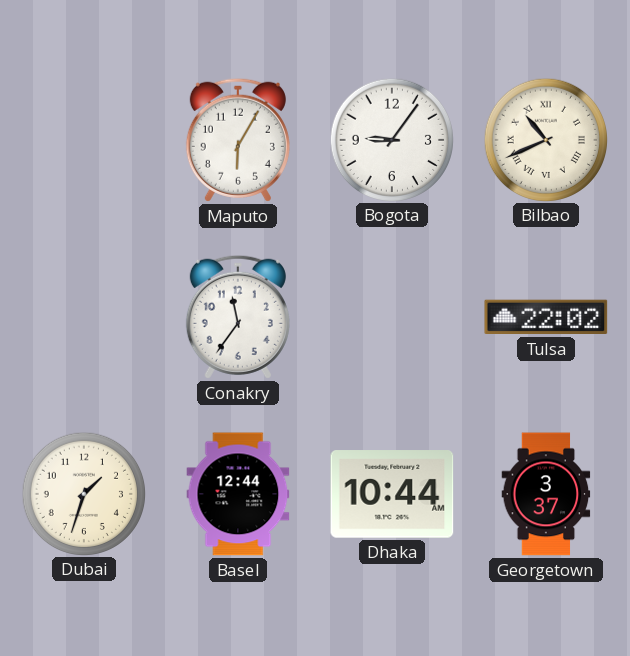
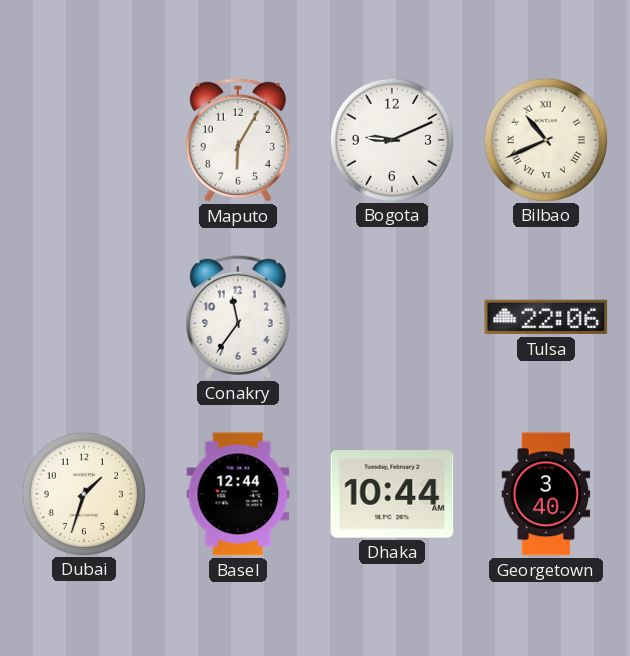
Bogota: 9:06 -> 9:11
Tulsa: 22:02 -> 22:06
Georgetown: 3:37 -> 3:40
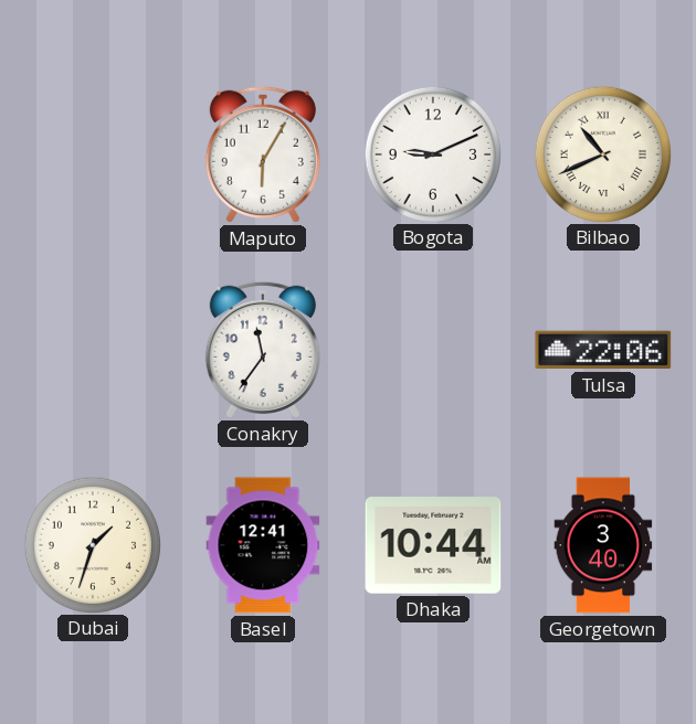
Basel: 12:44 -> 12:41
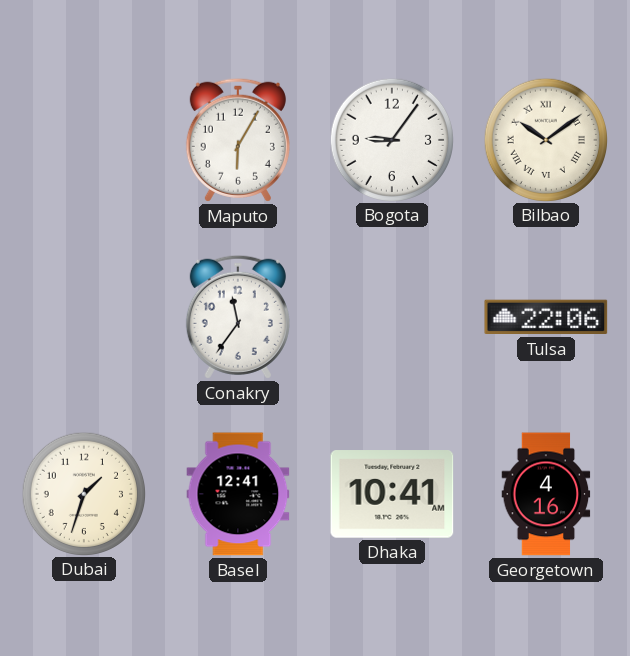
Bogota: 9:11 -> 9:06
Bilbao: 10:41 -> 10:09
Dhaka: 10:44 -> 10:41
Georgetown: 3:40 -> 4:16
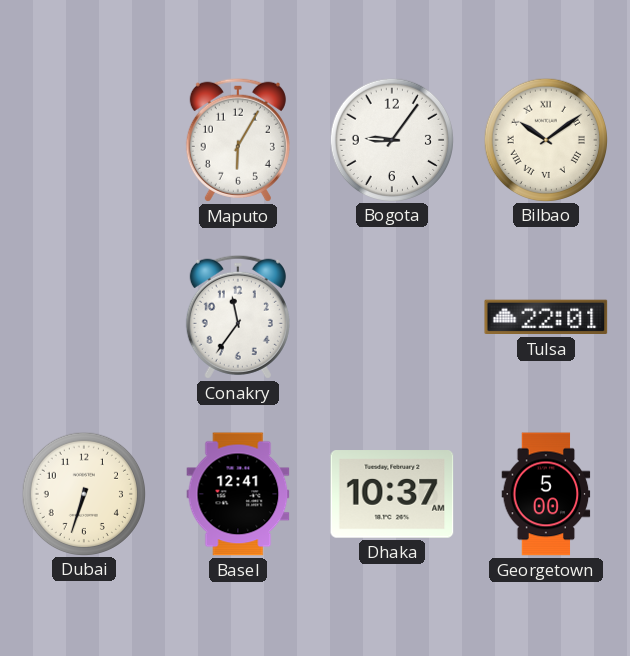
Tulsa: 22:06 -> 22:01
Dubai: 1:33 -> 6:33
Dhaka: 10:41 -> 10:37
Georgetown: 4:16 -> 5:00
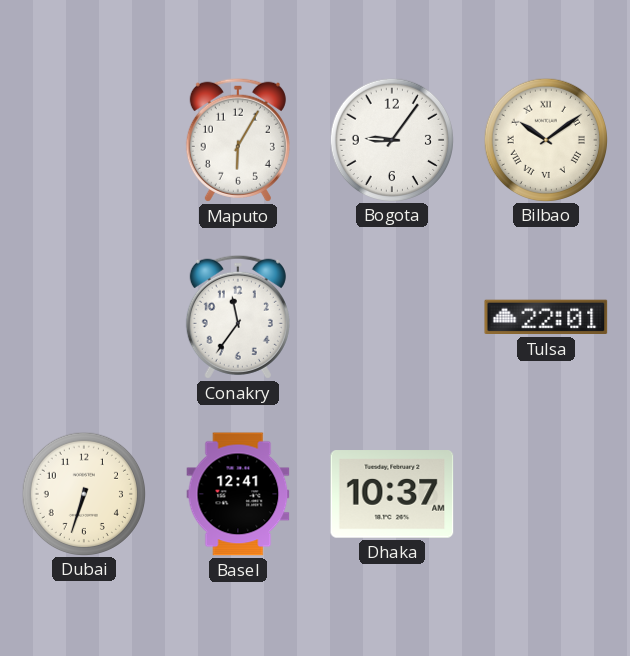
Georgetown: 5:00 -> none
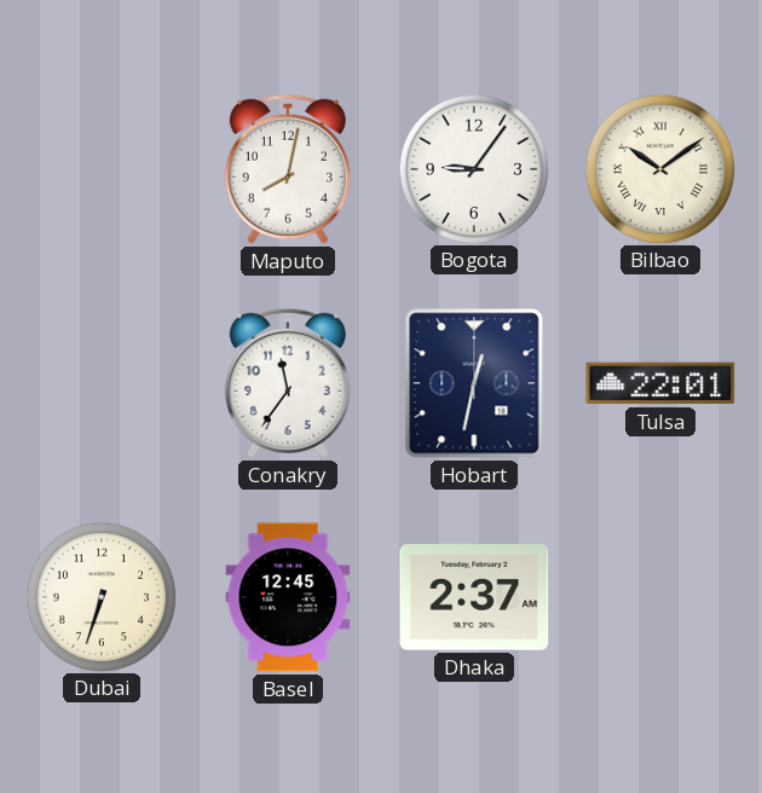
Maputo: 6:05 -> 8:02
Hobart: none -> 12:32
Basel: 12:41 -> 12:45
Dhaka: 10:37 -> 2:37
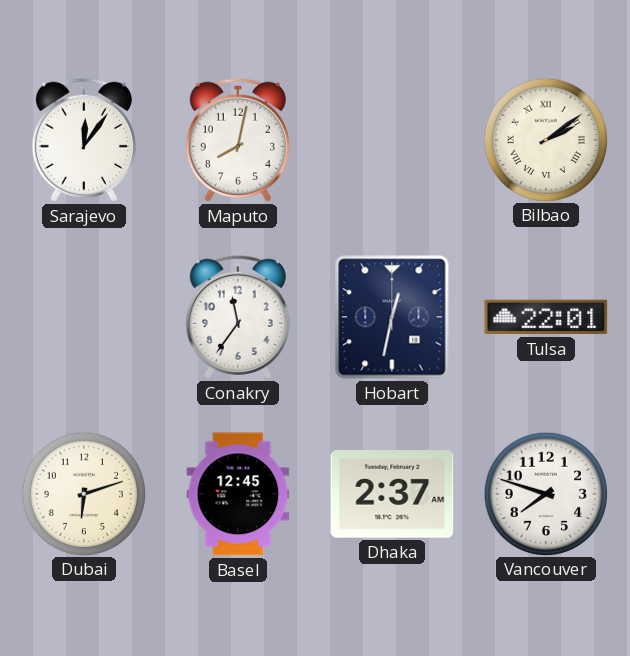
Sarajevo: none -> 12:06
Bogota: 9:06 -> none
Bilbao: 10:09 -> 2:09
Dubai: 6:33 -> 6:12
Vancouver: none -> 7:48
